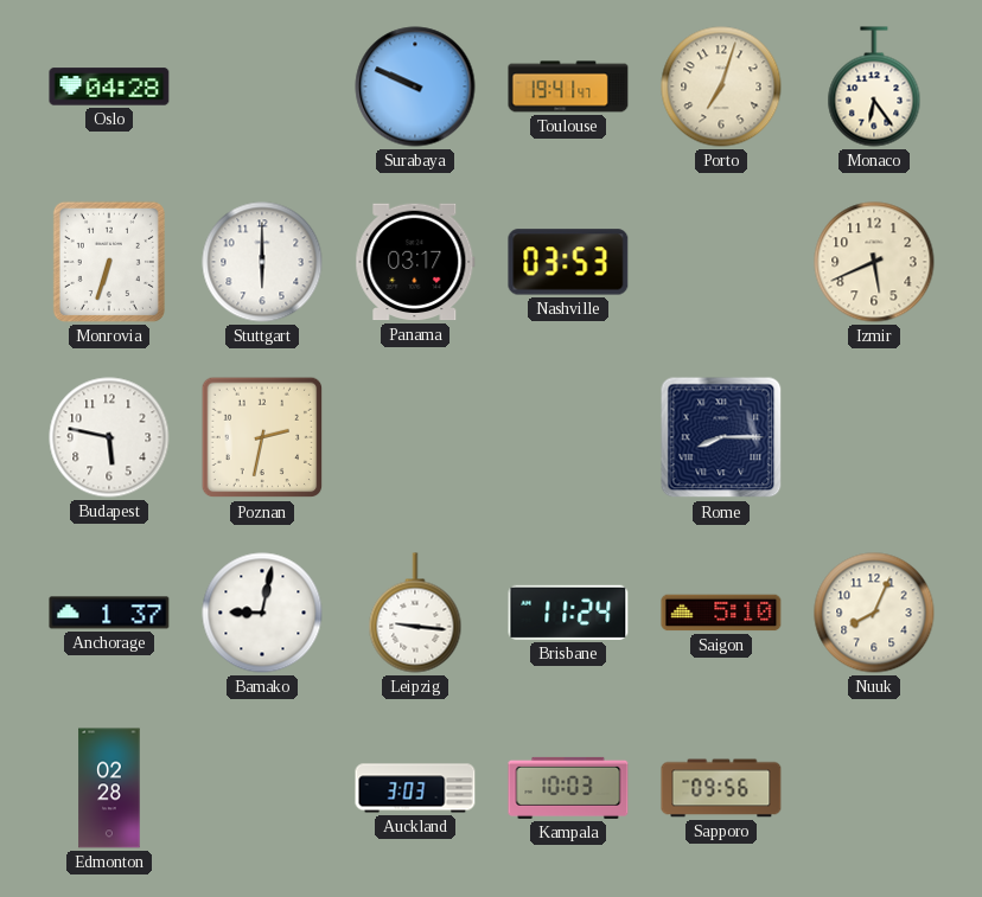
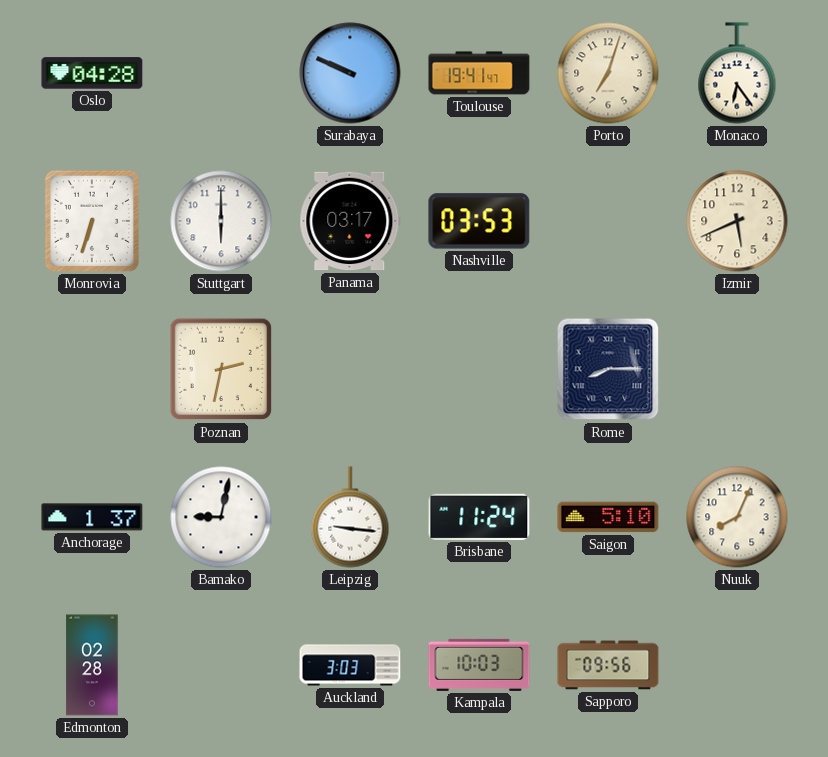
Budapest: 5:47 -> none
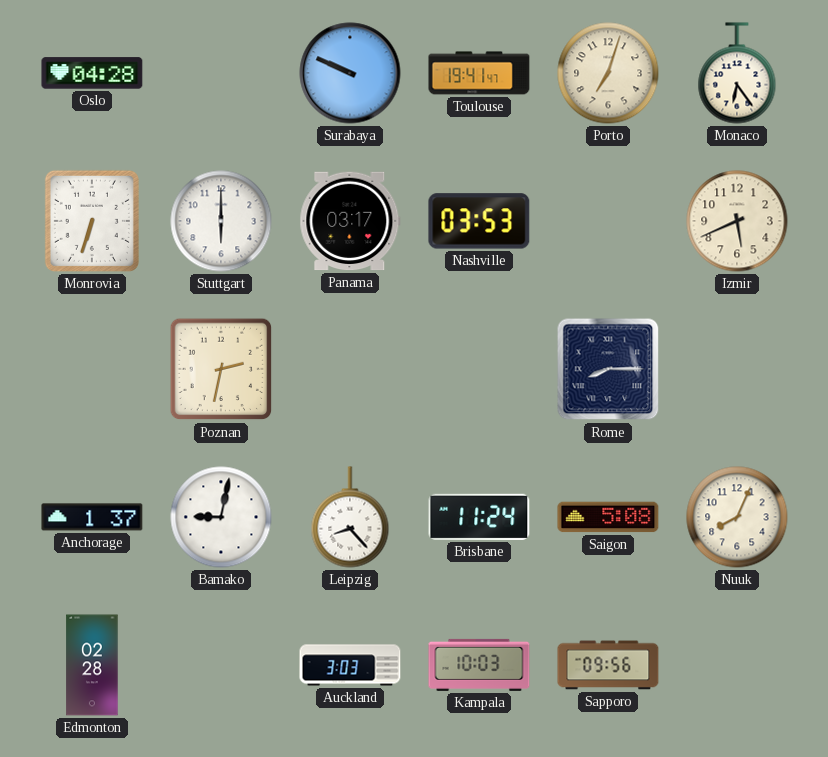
Leipzig: 9:16 -> 8:23
Saigon: 5:10 -> 5:08
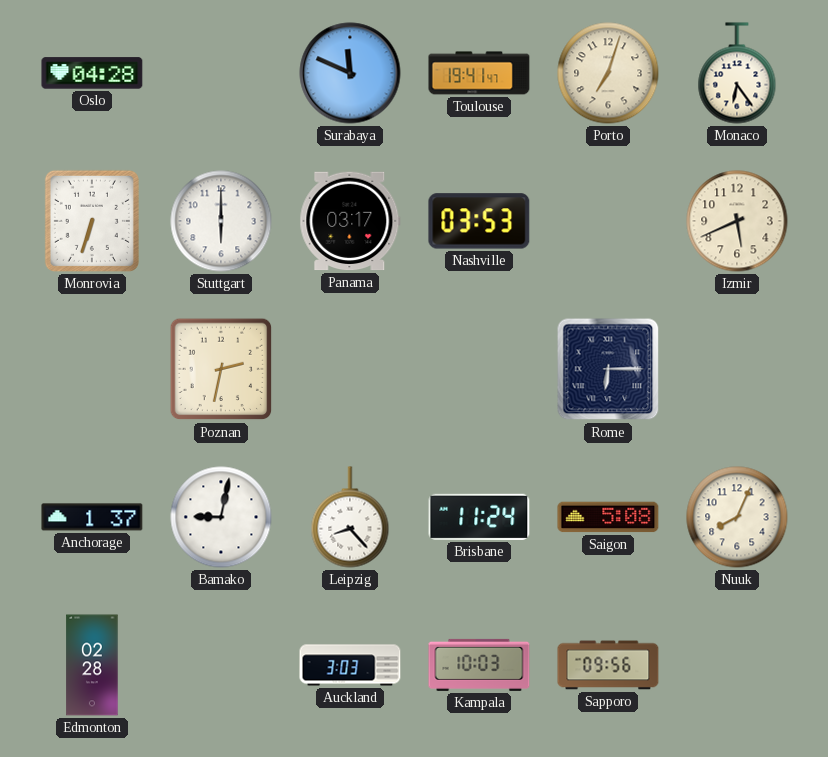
Surabaya: 9:49 -> 11:49
Rome: 8:15 -> 6:15
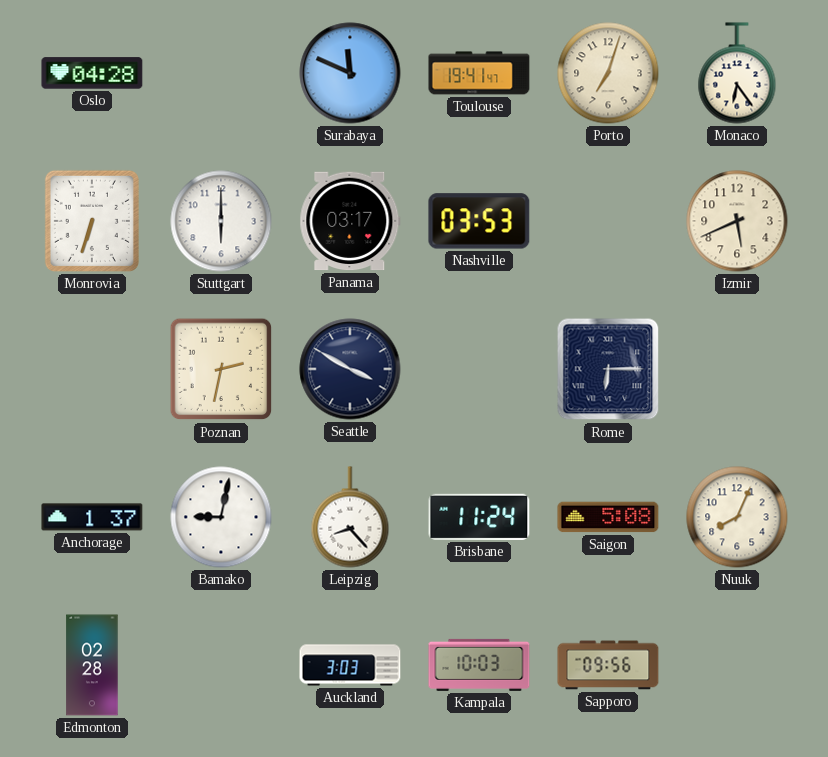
Seattle: none -> 3:50
